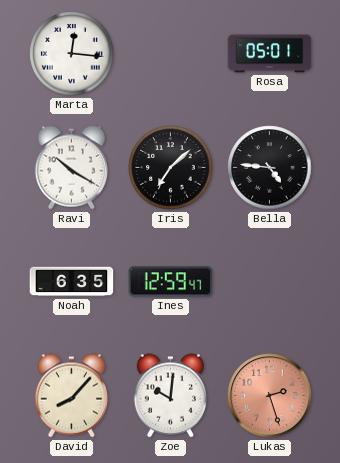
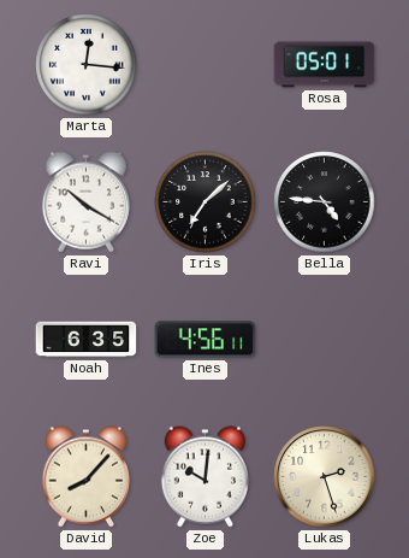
Ines: 12:59 -> 4:56
Lukas dial: salmon -> cream
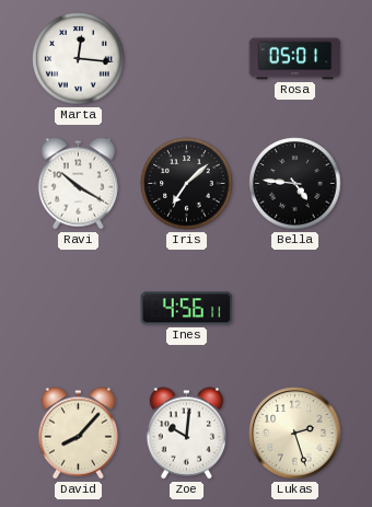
Noah: 6:35 -> none
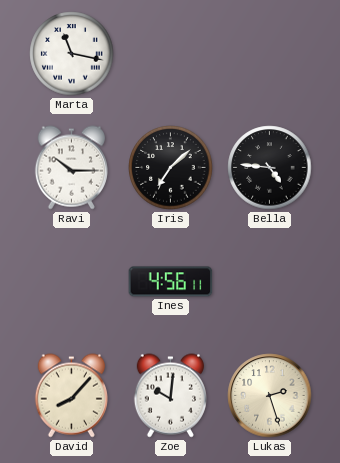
Marta: 12:16 -> 11:17
Rosa: 05:01 -> none
Ravi: 10:20 -> 10:15
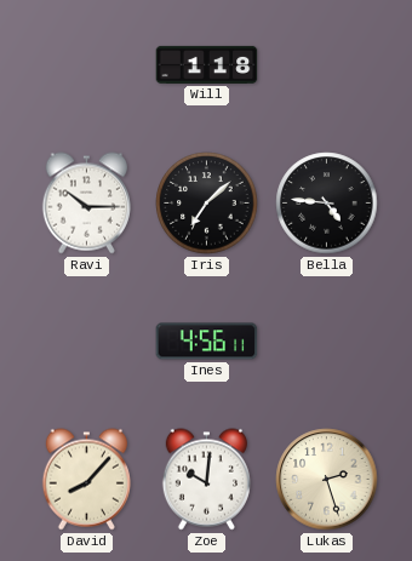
Marta: 11:17 -> none
Will: none -> 1:18
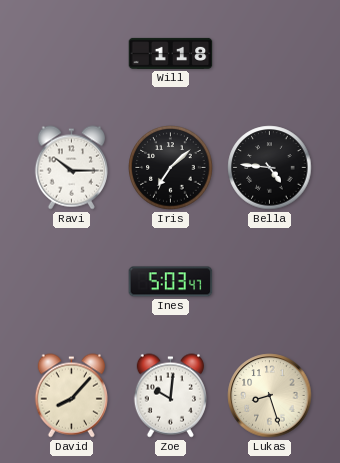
Ines: 4:56 -> 5:03
Lukas: 2:27 -> 8:27
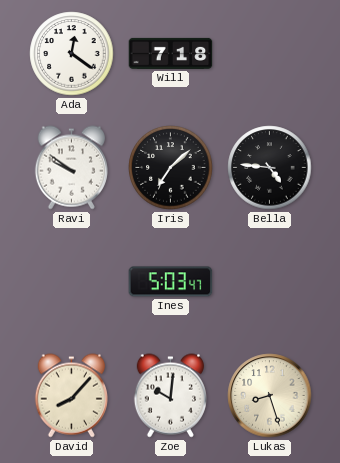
Ada: none -> 12:21
Will: 1:18 -> 7:18
Ravi: 10:15 -> 9:51
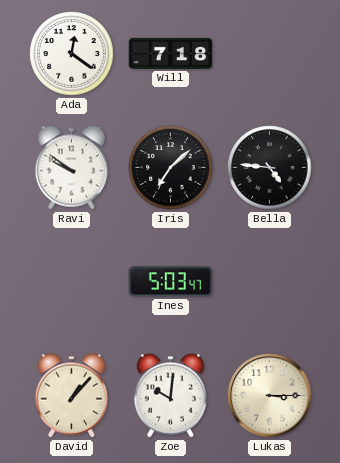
David: 8:07 -> 1:07
Lukas: 8:27 -> 3:15
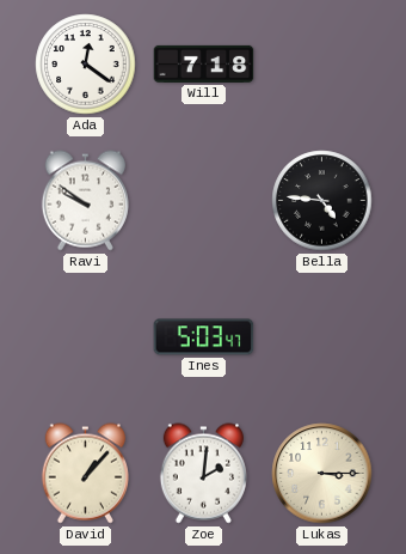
Iris: 7:08 -> none
Zoe: 10:01 -> 2:01
